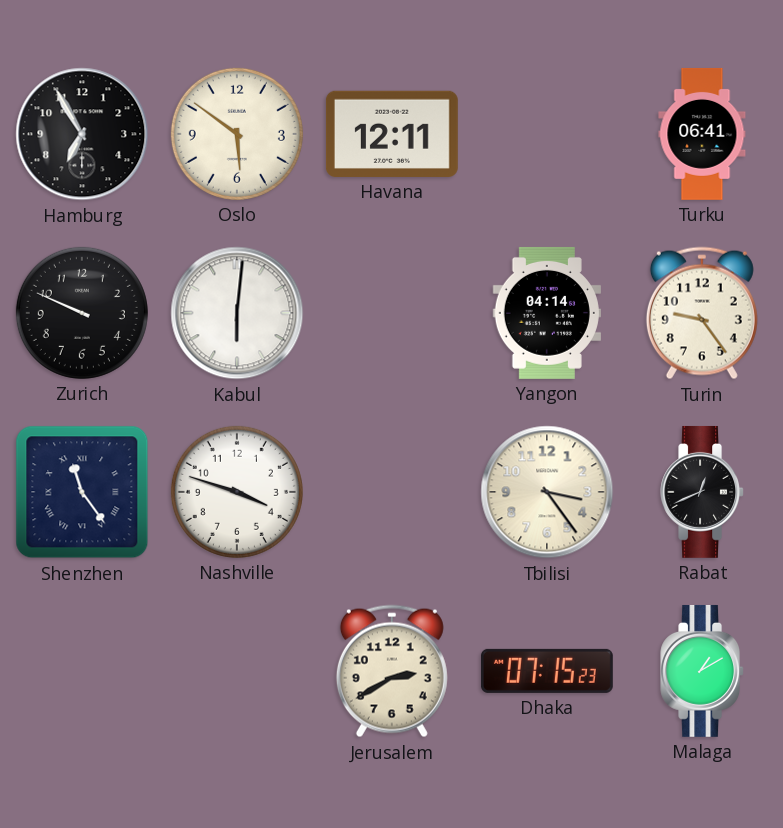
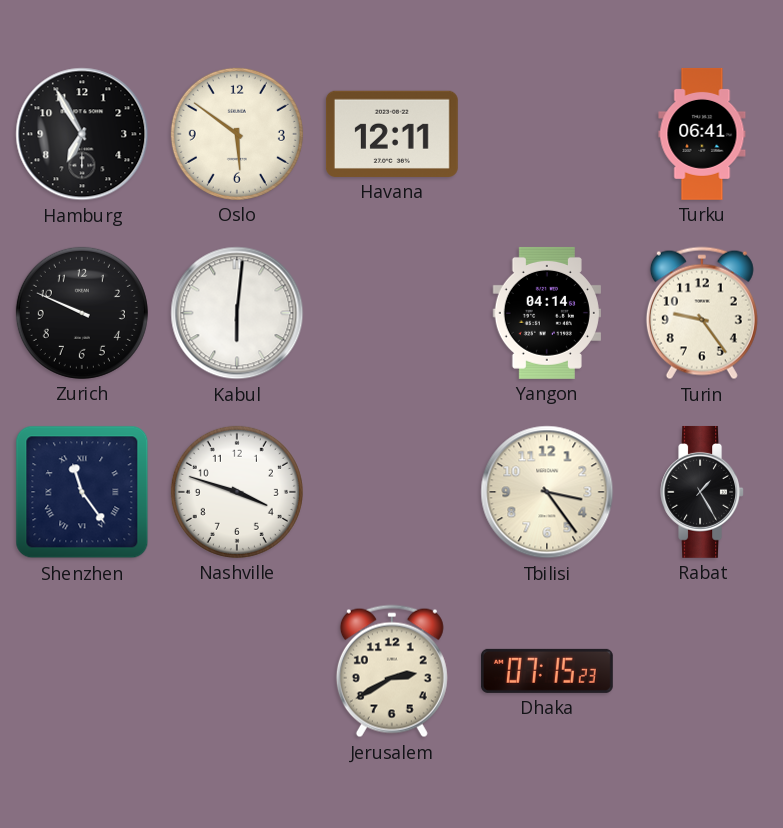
Rabat: 12:41 -> 1:25
Malaga: 1:10 -> none
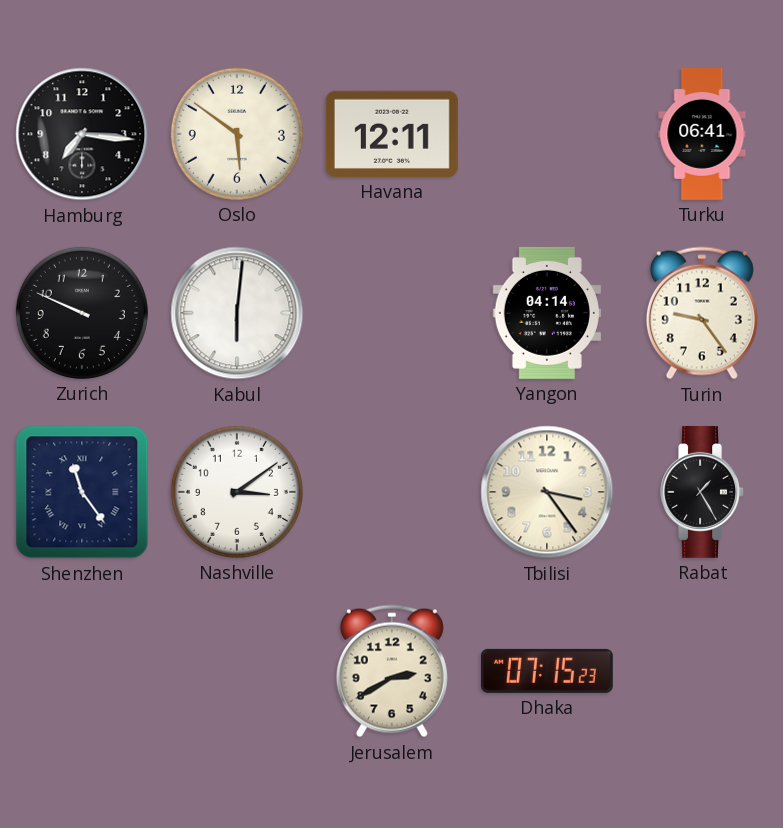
Hamburg: 6:55 -> 7:16
Nashville: 3:48 -> 3:09
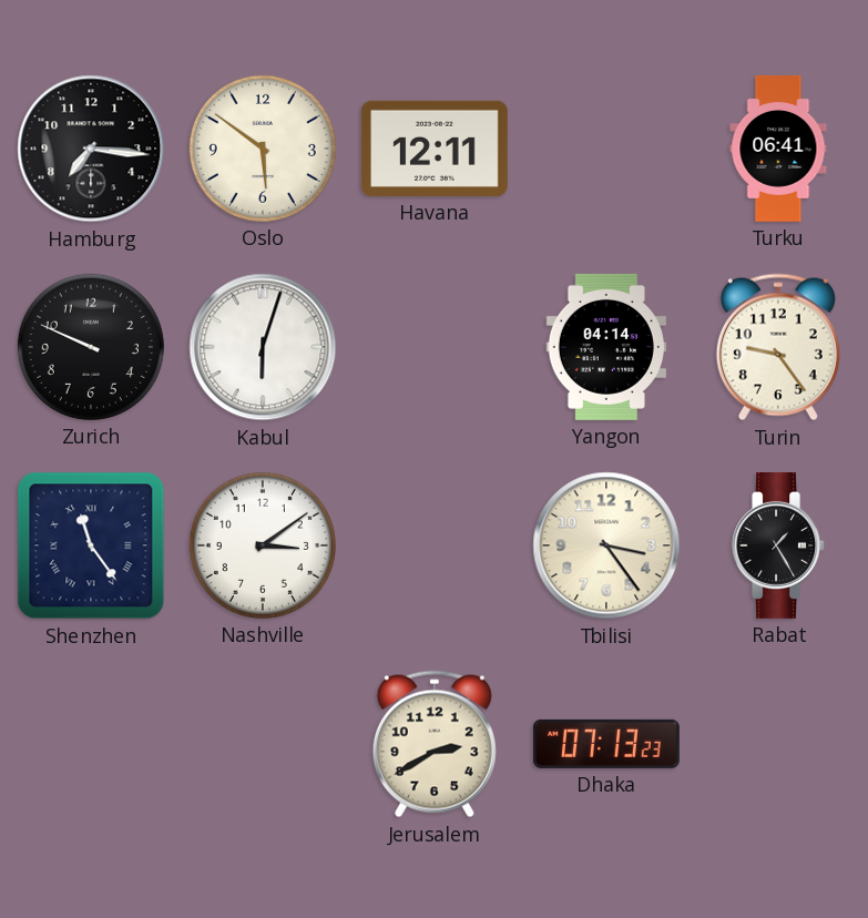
Kabul: 6:01 -> 6:03
Dhaka: 07:15 -> 07:13
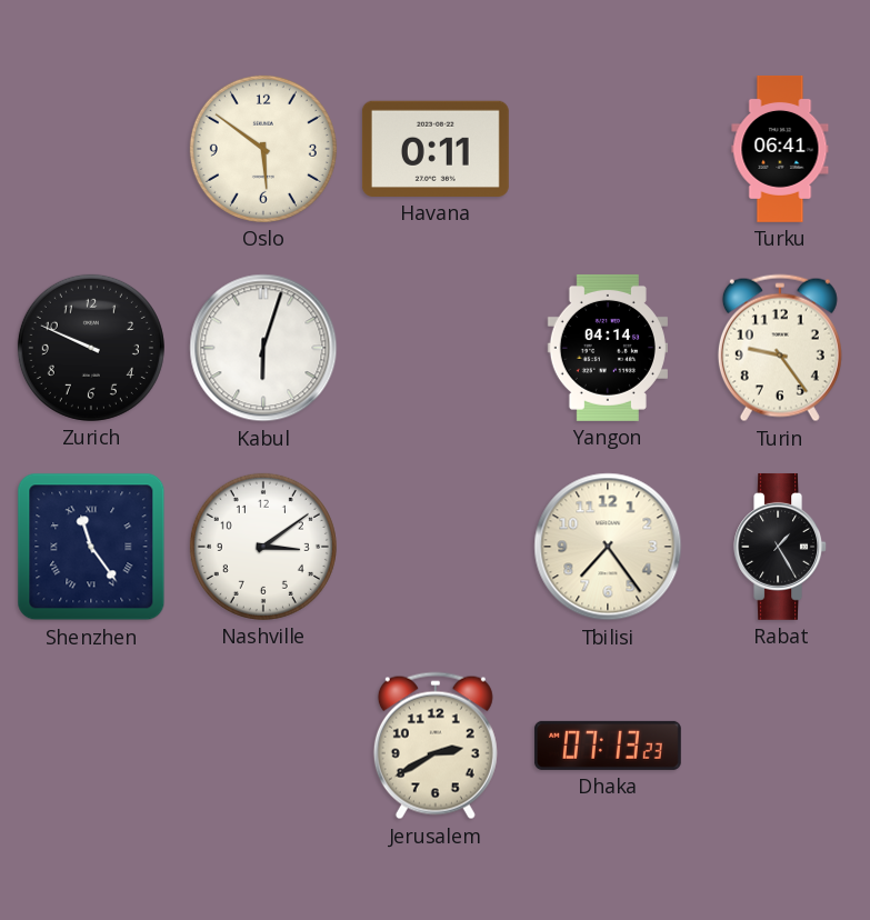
Hamburg: 7:16 -> none
Havana: 12:11 -> 0:11
Tbilisi: 3:24 -> 7:24
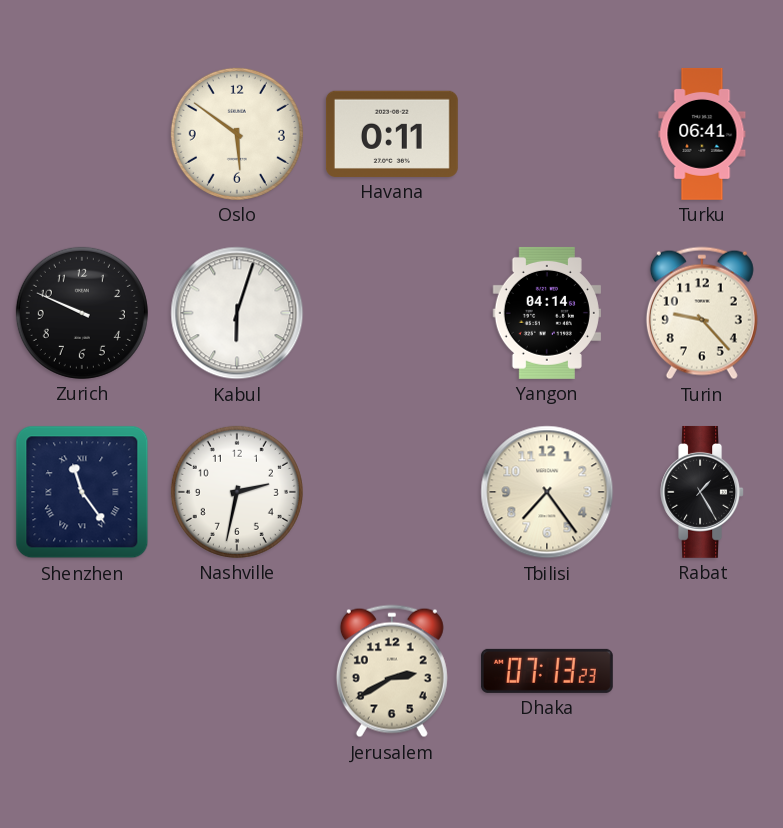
Turin: 9:24 -> 9:23
Nashville: 3:09 -> 2:32
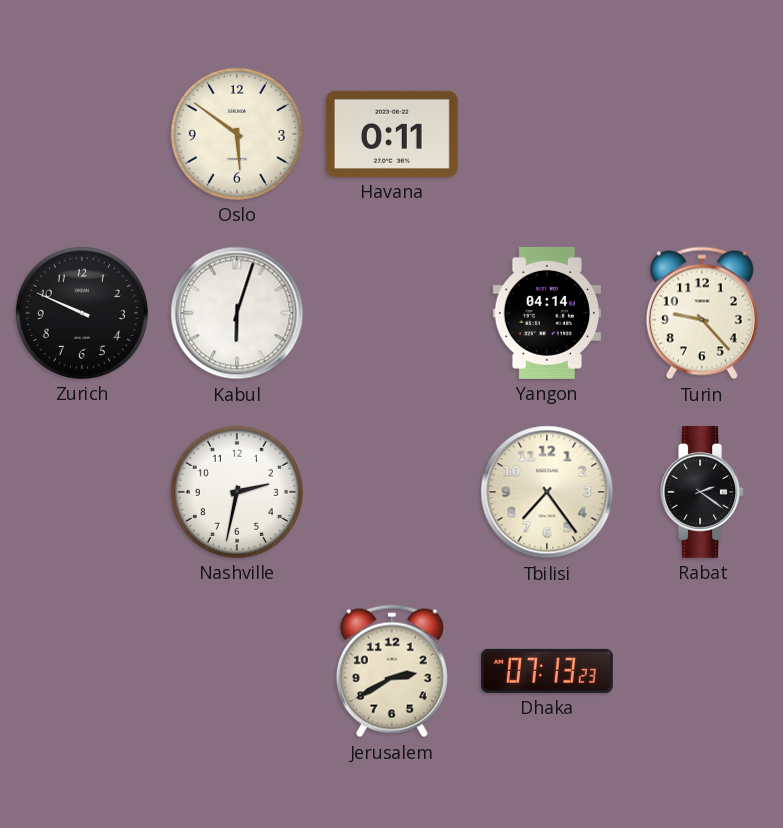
Turku: 06:41 -> none
Shenzhen: 11:24 -> none
Rabat: 1:25 -> 2:21
